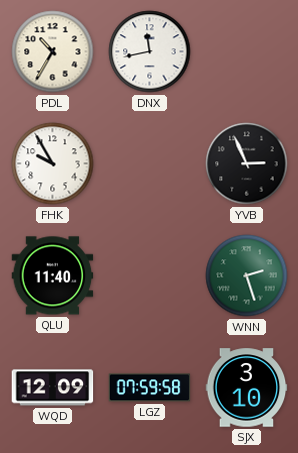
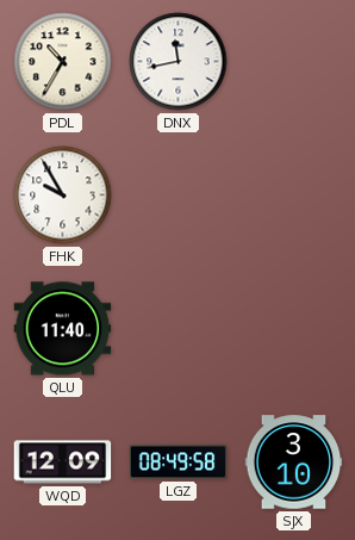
YVB: 2:56 -> none
WNN: 2:27 -> none
LGZ: 07:59 -> 08:49
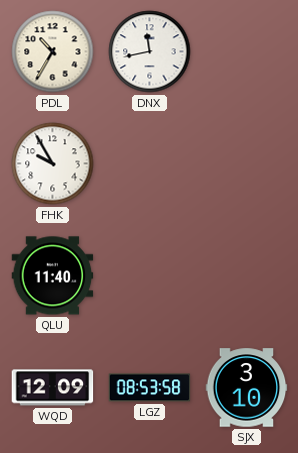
LGZ: 08:49 -> 08:53
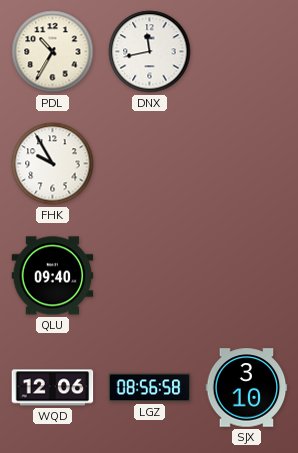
QLU: 11:40 -> 09:40
WQD: 12:09 -> 12:06
LGZ: 08:53 -> 08:56
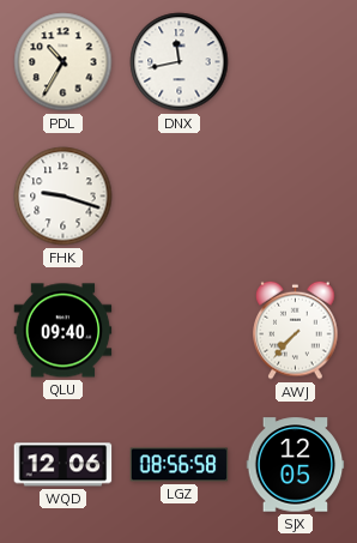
FHK: 9:55 -> 9:18
AWJ: none -> 7:37
SJX: 3:10 -> 12:05
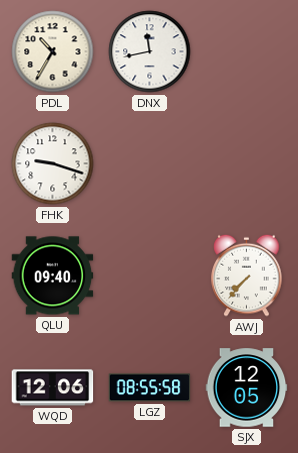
LGZ: 08:56 -> 08:55
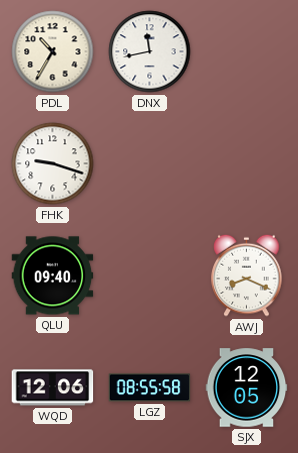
AWJ: 7:37 -> 8:19
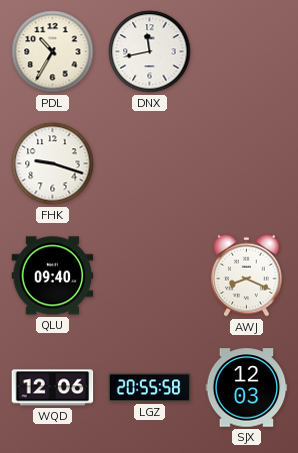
LGZ: 08:55 -> 20:55
SJX: 12:05 -> 12:03
